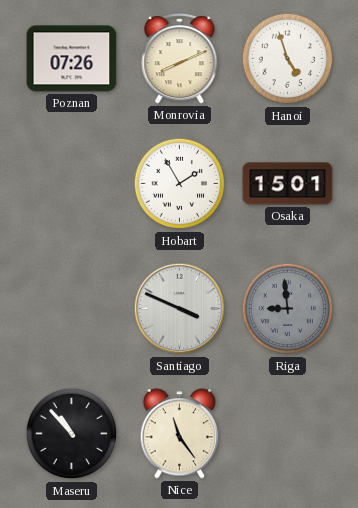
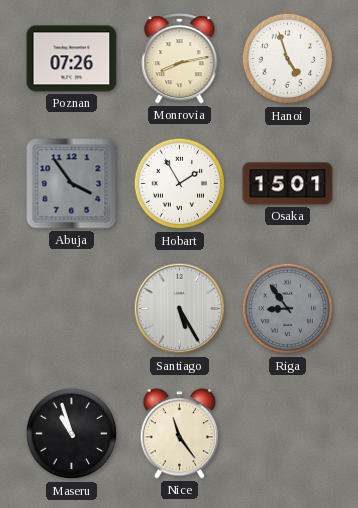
Monrovia: 8:11 -> 8:13
Abuja: none -> 3:54
Santiago: 3:49 -> 5:25
Riga: 8:59 -> 8:54
Maseru: 10:53 -> 10:57
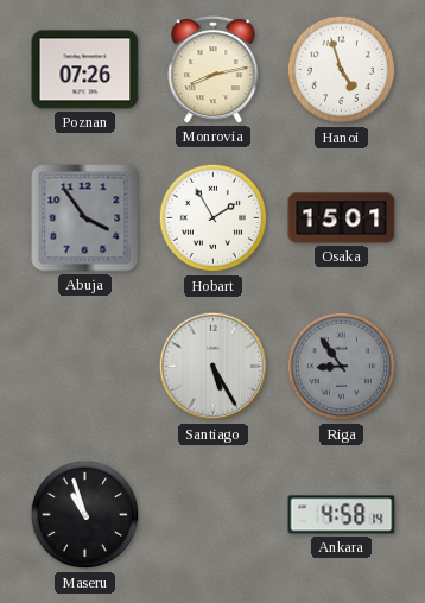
Nice: 11:24 -> none
Ankara: none -> 4:58
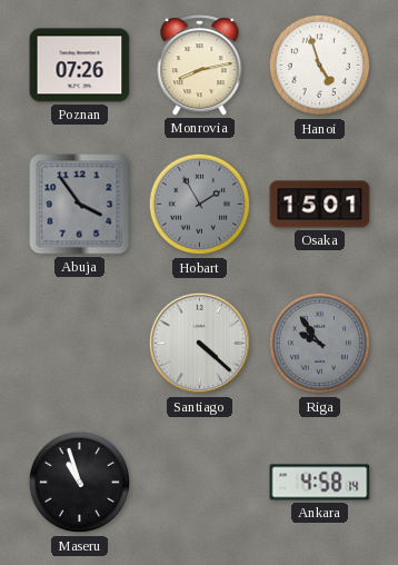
Hobart dial: white -> grey
Santiago: 5:25 -> 4:22
Riga: 8:54 -> 9:54
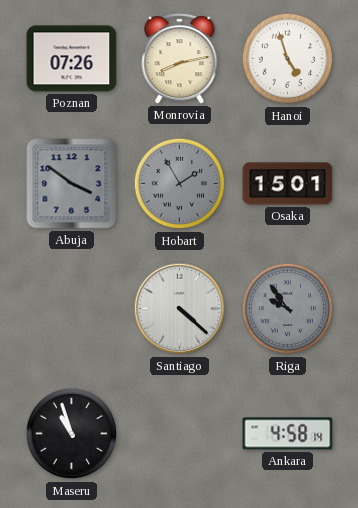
Abuja: 3:54 -> 3:51
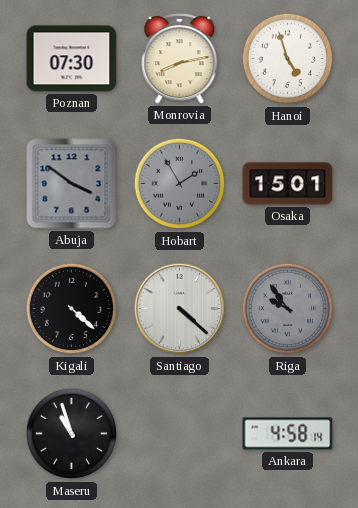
Poznan: 07:26 -> 07:30
Kigali: none -> 4:22
